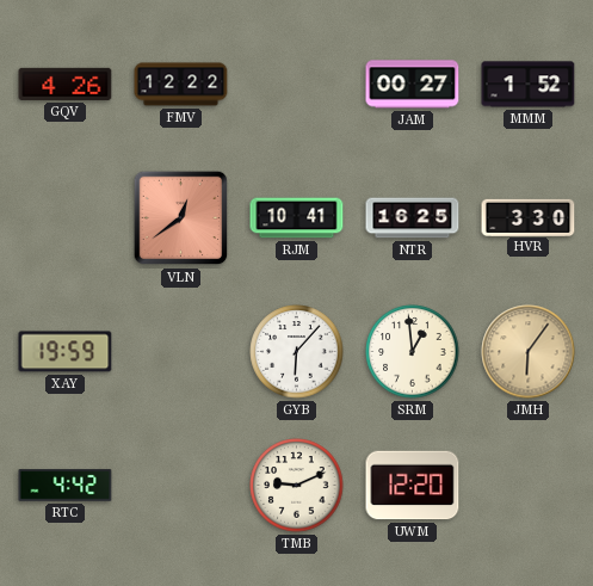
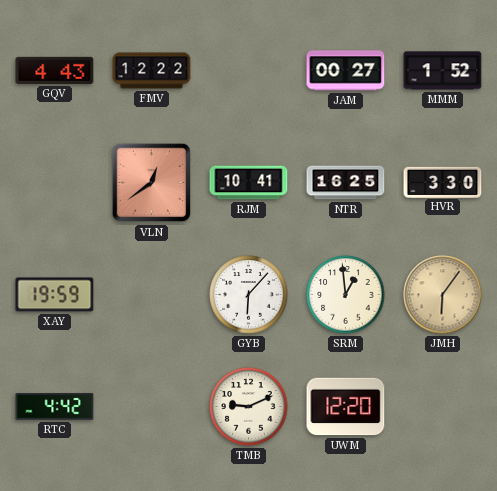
GQV: 4:26 -> 4:43
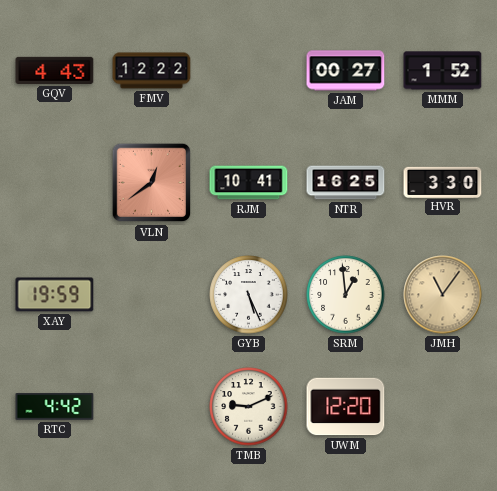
GYB: 6:07 -> 5:26
JMH: 6:06 -> 11:06
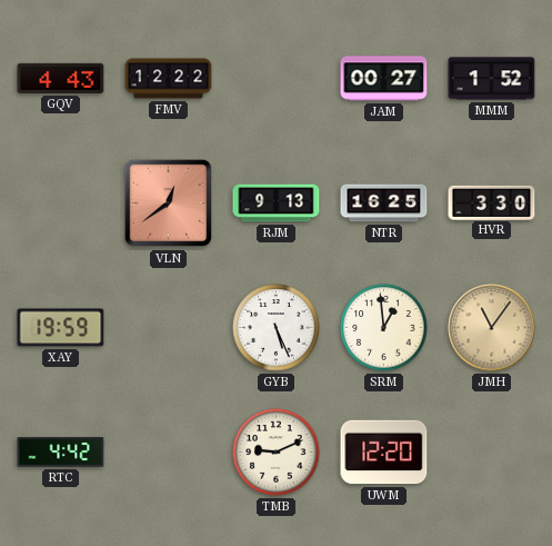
RJM: 10:41 -> 9:13
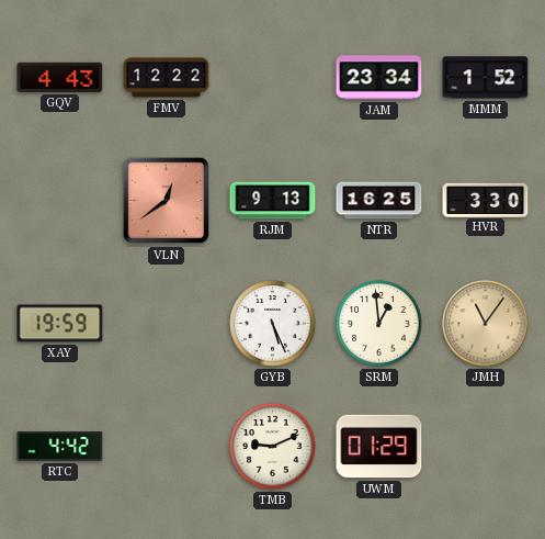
JAM: 00:27 -> 23:34
UWM: 12:20 -> 01:29
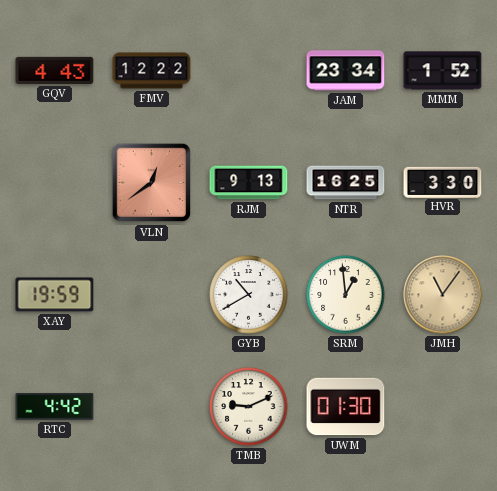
GYB: 5:26 -> 10:40
UWM: 01:29 -> 01:30
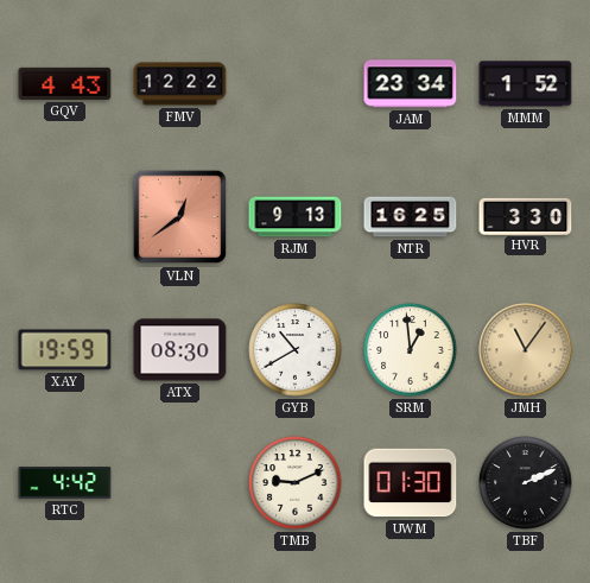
ATX: none -> 08:30
TBF: none -> 2:11
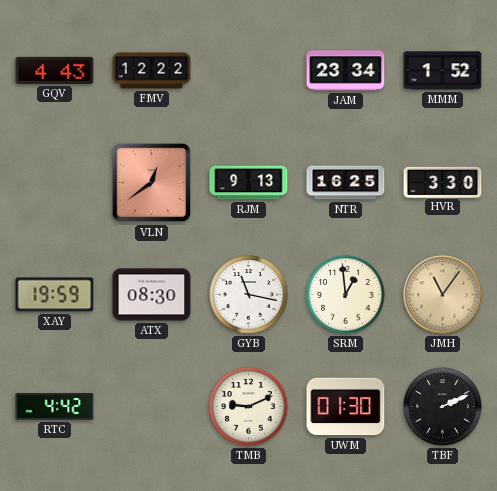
GYB: 10:40 -> 11:17
